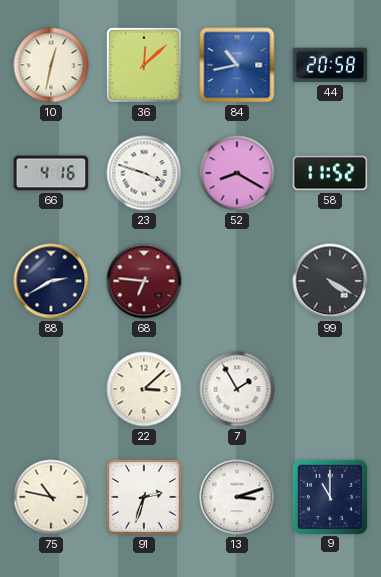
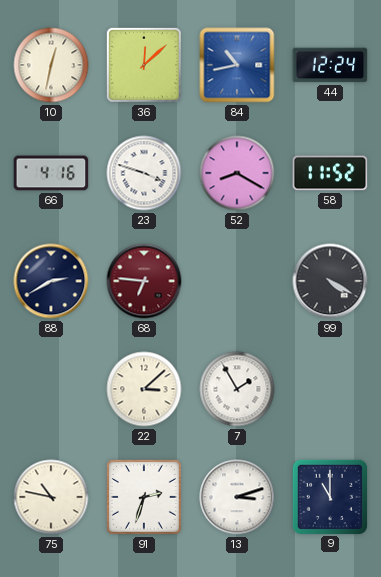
44: 20:58 -> 12:24
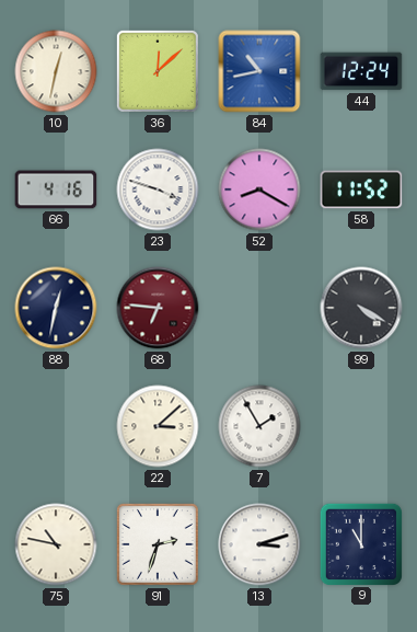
88: 2:40 -> 12:32
